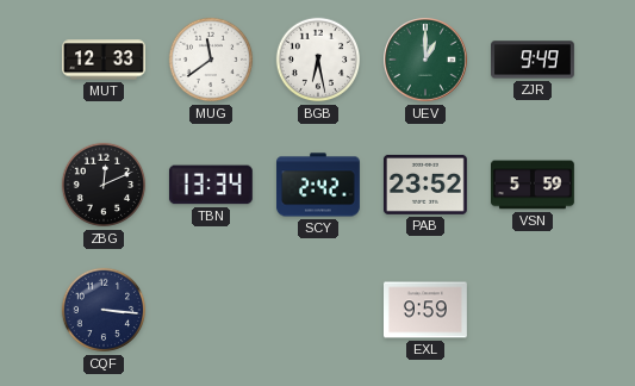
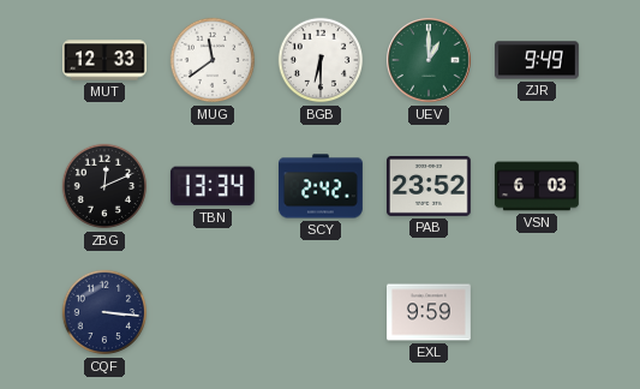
BGB: 6:28 -> 6:30
VSN: 5:59 -> 6:03
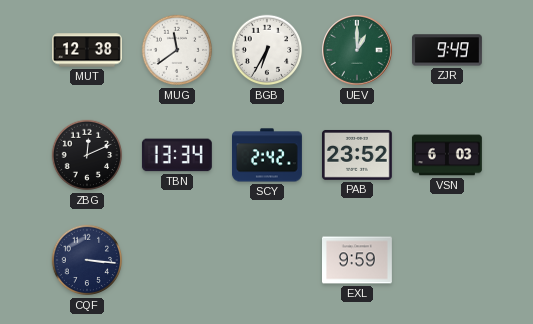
MUT: 12:33 -> 12:38
BGB: 6:30 -> 6:35
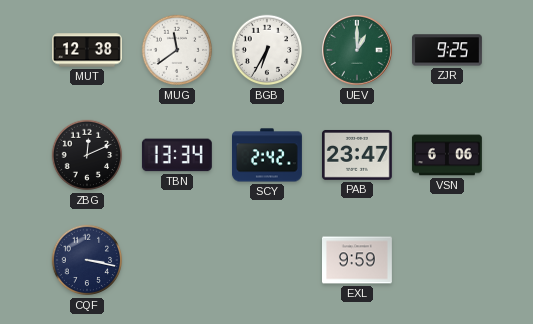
ZJR: 9:49 -> 9:25
PAB: 23:52 -> 23:47
VSN: 6:03 -> 6:06
CQF: 3:16 -> 3:17
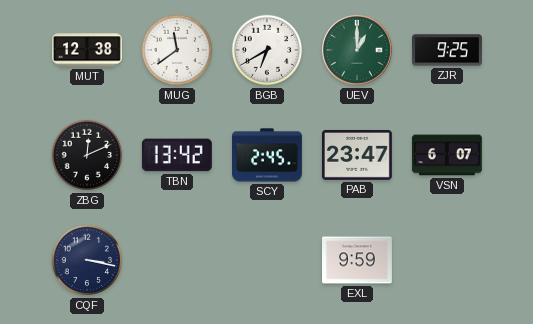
BGB: 6:35 -> 6:40
TBN: 13:34 -> 13:42
SCY: 2:42 -> 2:45
VSN: 6:06 -> 6:07
